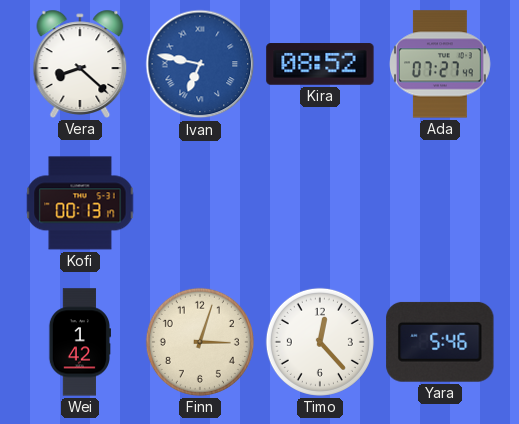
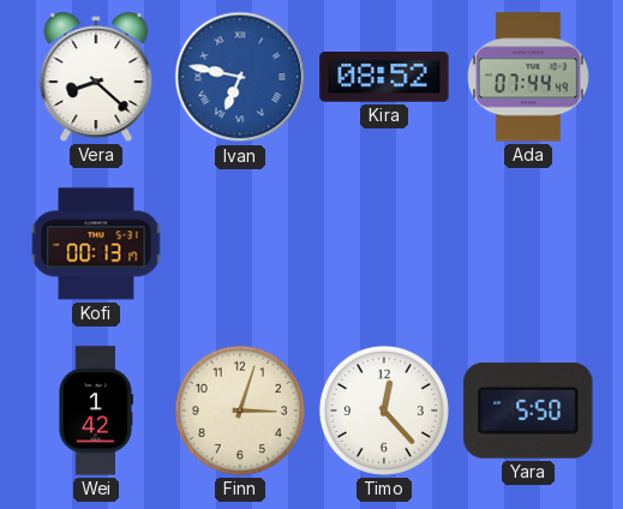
Ada: 07:27 -> 07:44
Yara: 5:46 -> 5:50
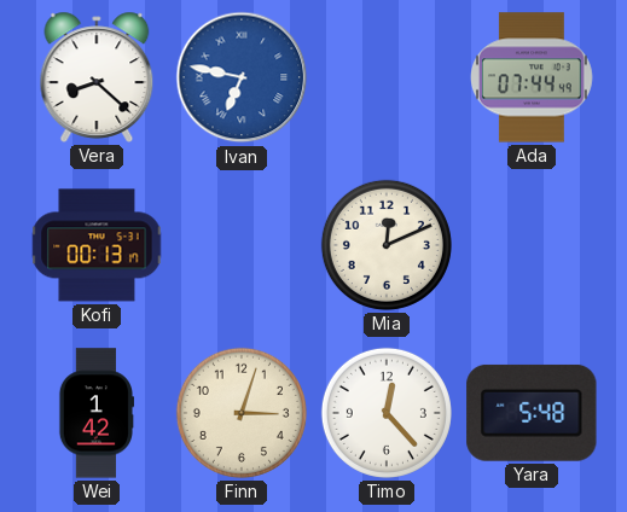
Kira: 08:52 -> none
Mia: none -> 12:11
Yara: 5:50 -> 5:48
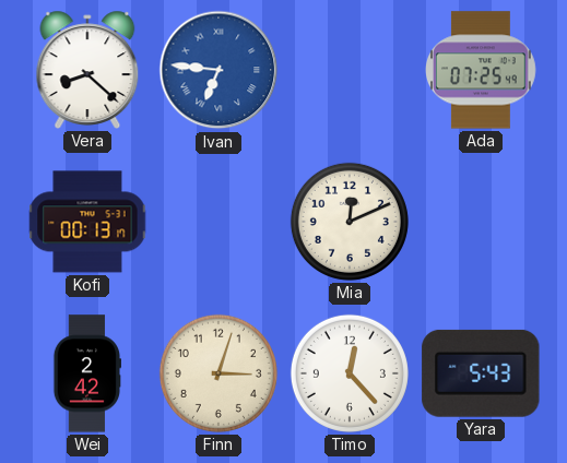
Ivan: 6:47 -> 6:46
Ada: 07:44 -> 07:25
Wei: 1:42 -> 2:42
Yara: 5:48 -> 5:43
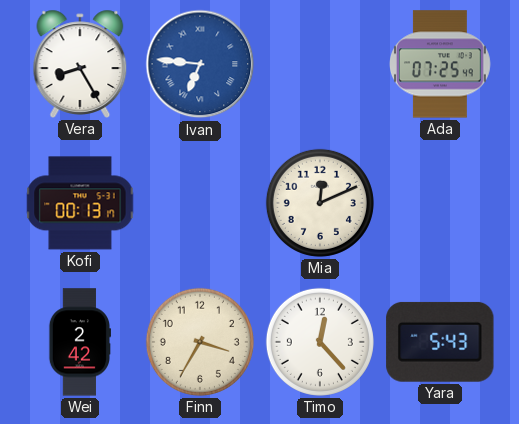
Vera: 8:22 -> 8:25
Finn: 3:03 -> 3:35
